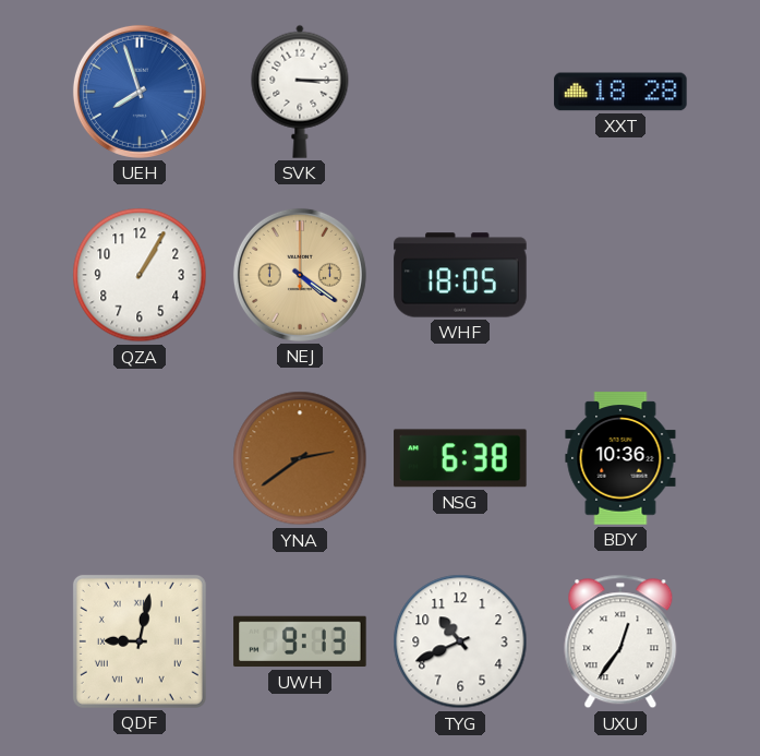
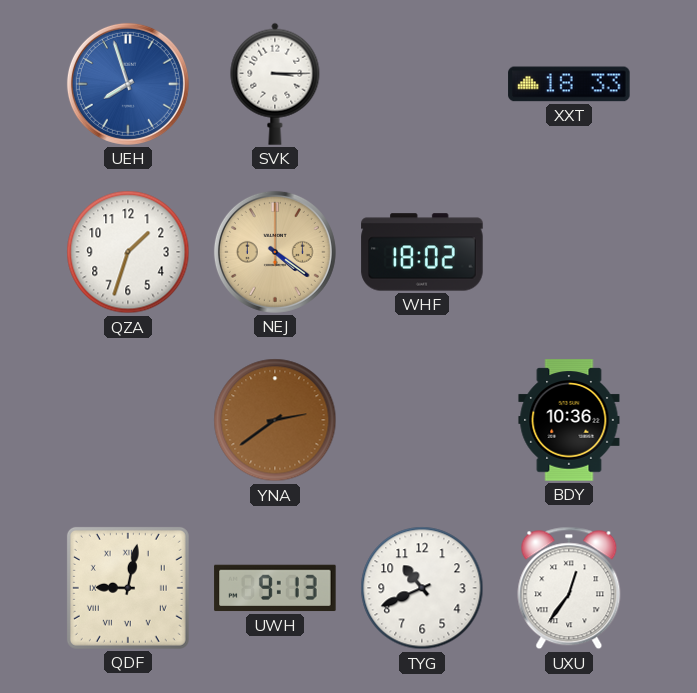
XXT: 18:28 -> 18:33
QZA: 1:05 -> 1:33
WHF: 18:05 -> 18:02
NSG: 6:38 -> none
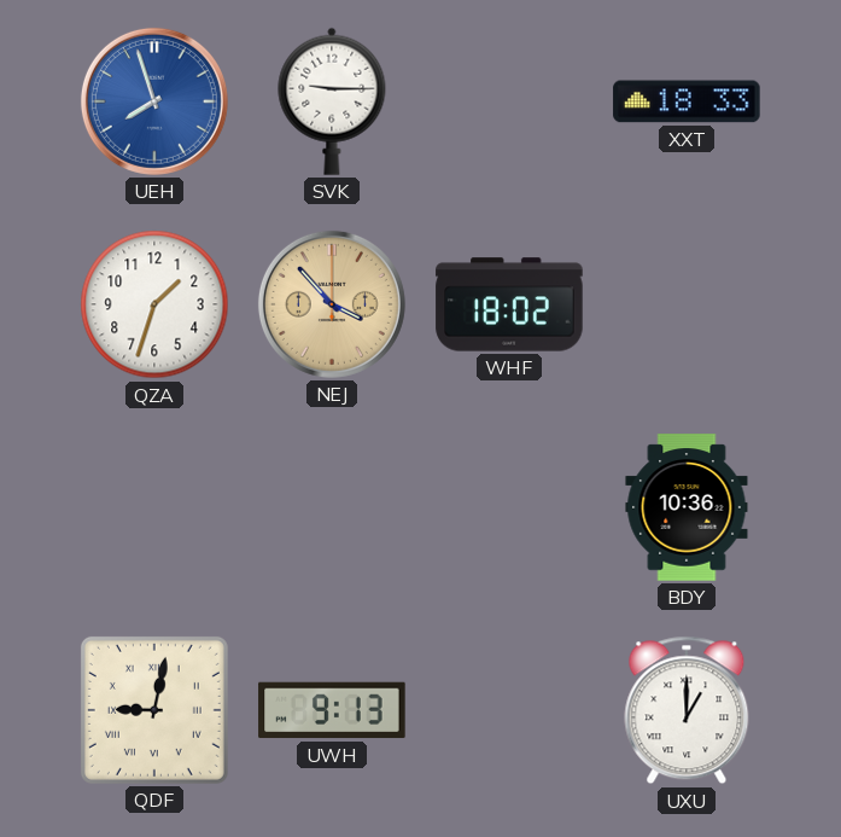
SVK: 3:15 -> 9:15
NEJ: 4:21 -> 3:53
YNA: 2:39 -> none
TYG: 10:41 -> none
UXU: 12:36 -> 1:00
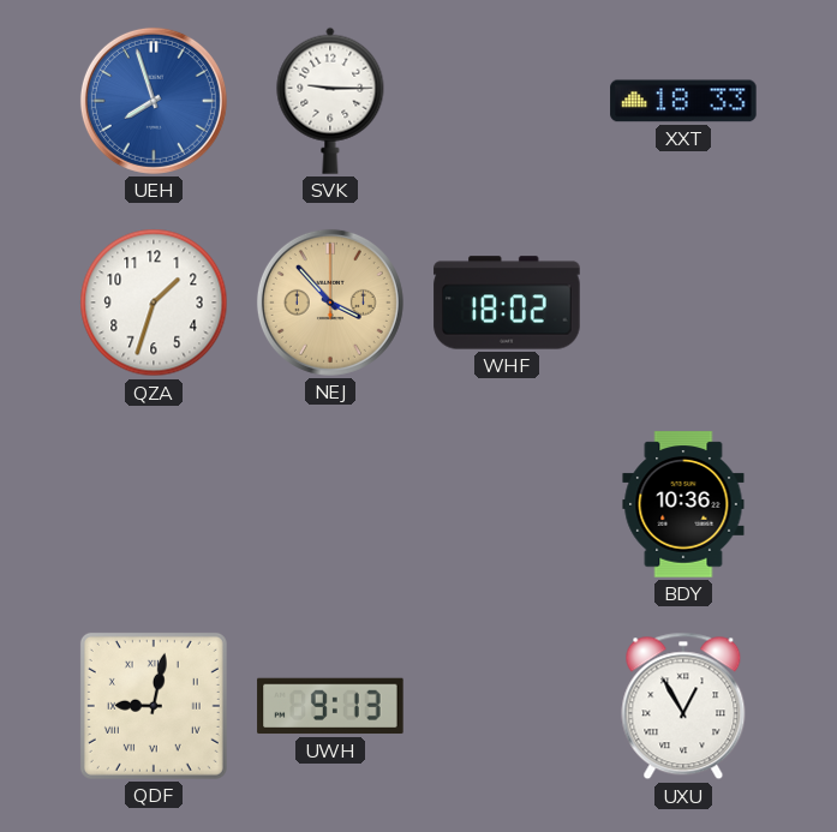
UXU: 1:00 -> 12:55
